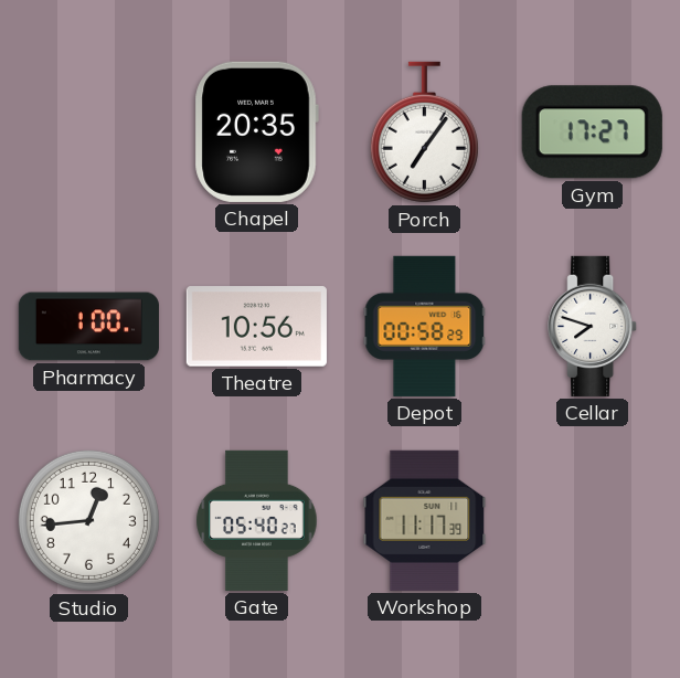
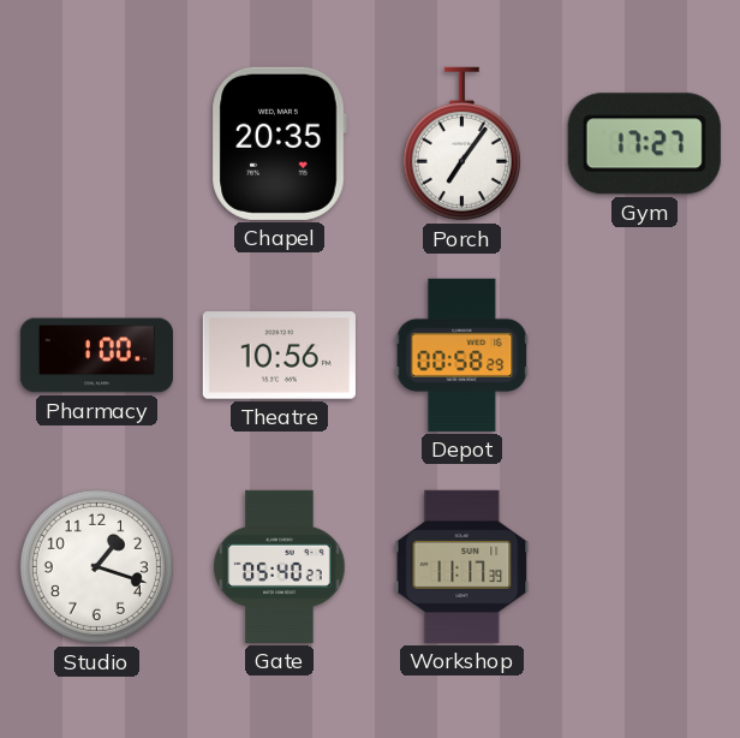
Cellar: 7:48 -> none
Studio: 12:44 -> 1:18
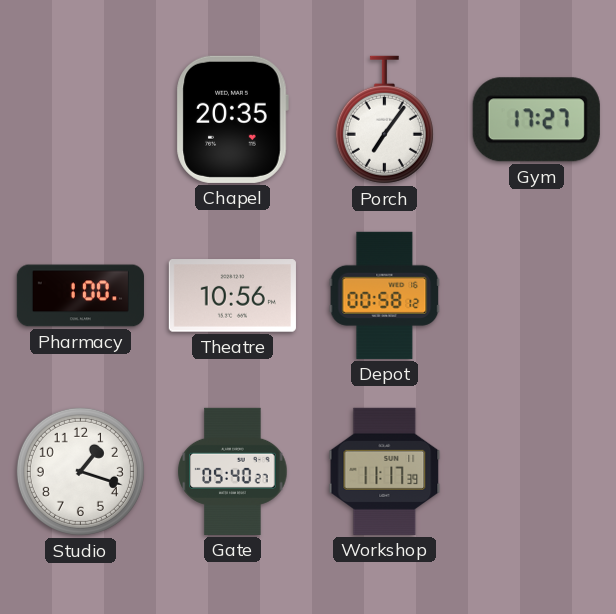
Depot: 00:58:29 -> 00:58:12
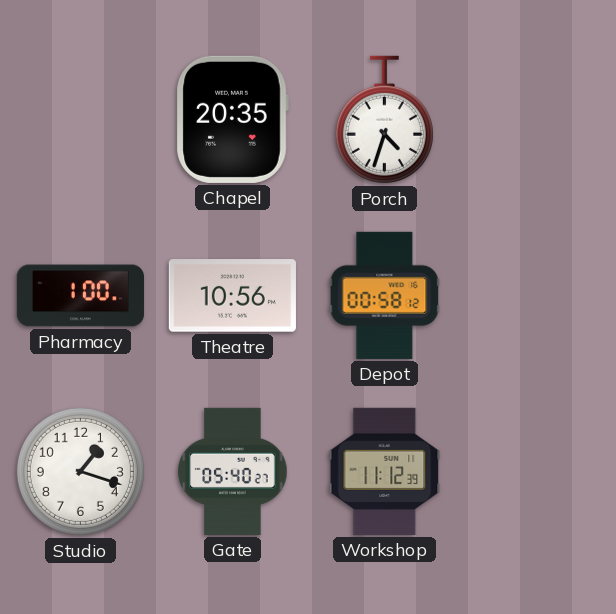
Porch: 7:06 -> 4:33
Gym: 17:27 -> none
Workshop: 11:17 -> 11:12
